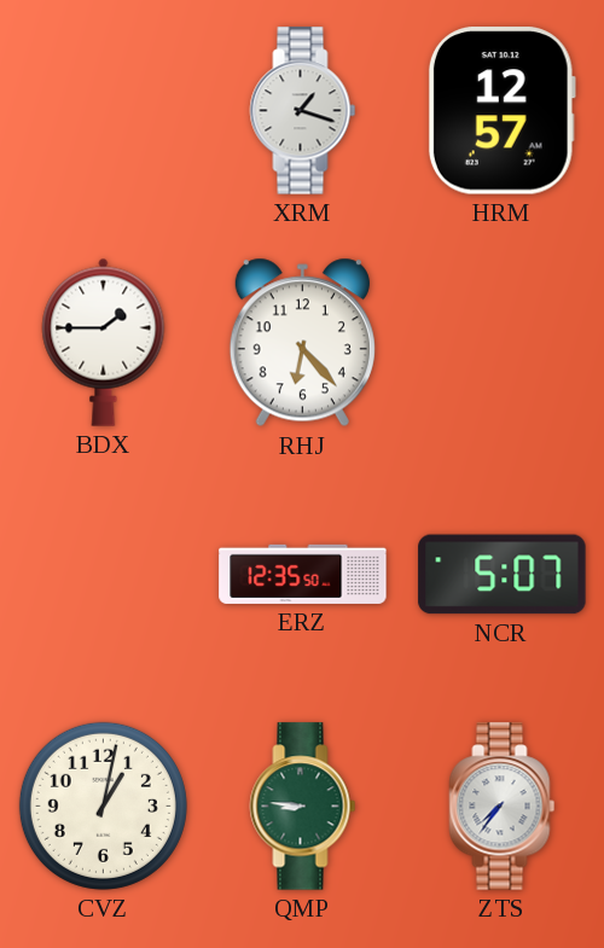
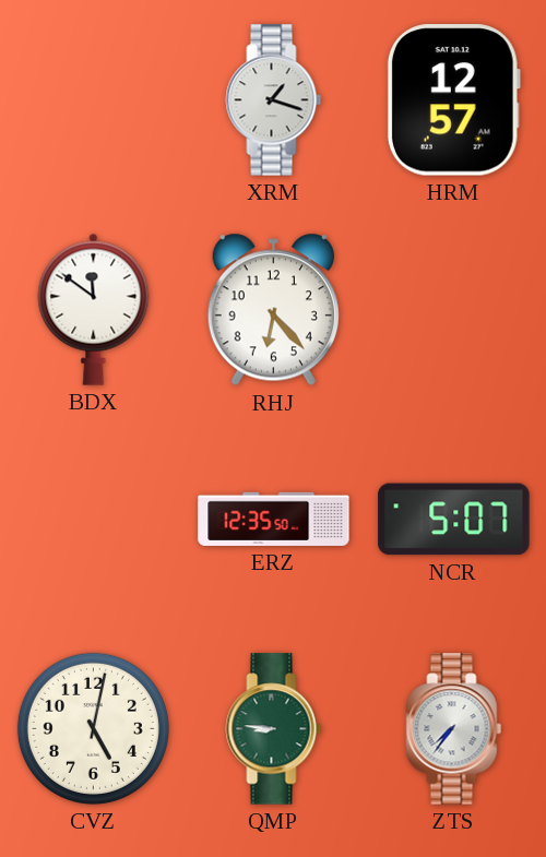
BDX: 1:45 -> 11:51
CVZ: 1:02 -> 5:02
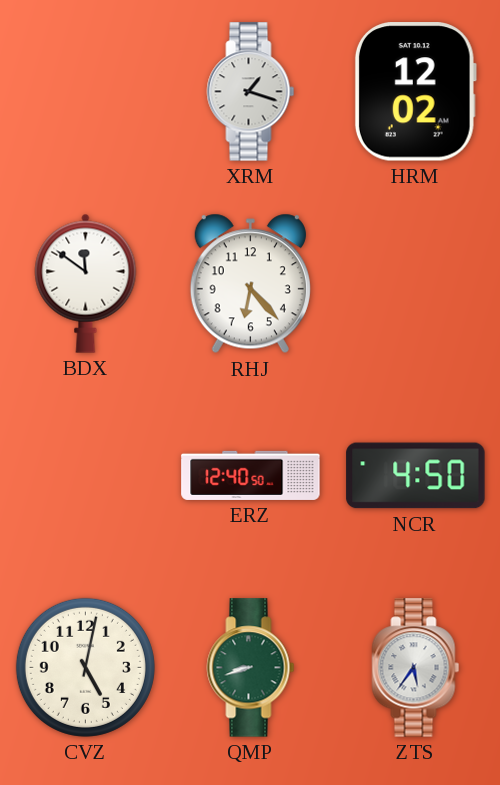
HRM: 12:57 -> 12:02
ERZ: 12:35 -> 12:40
NCR: 5:07 -> 4:50
QMP: 8:46 -> 8:42
ZTS: 7:36 -> 5:36
